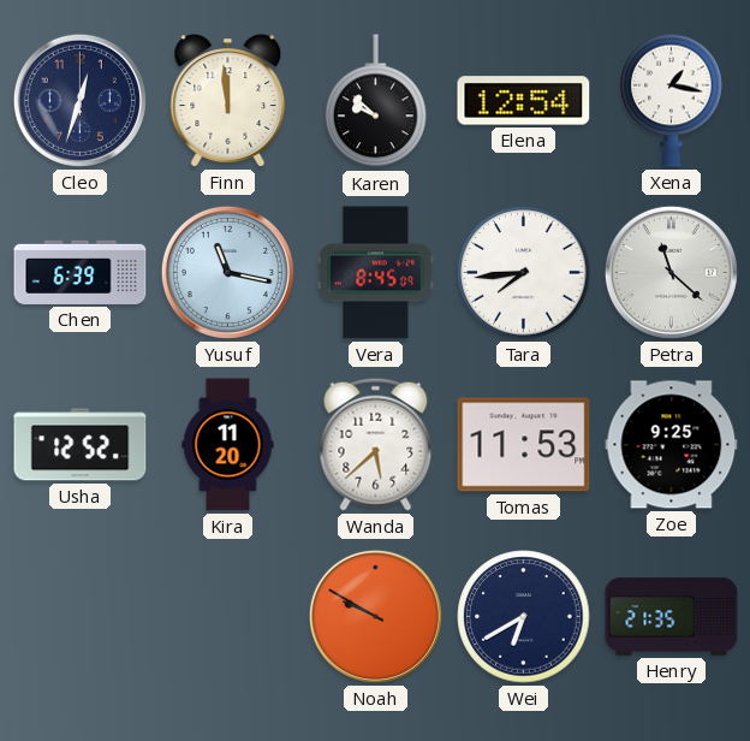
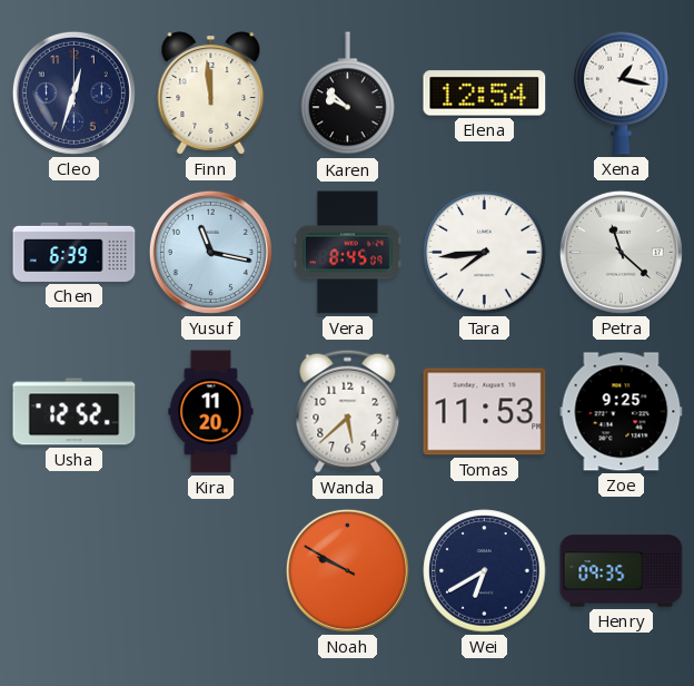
Henry: 21:35 -> 09:35
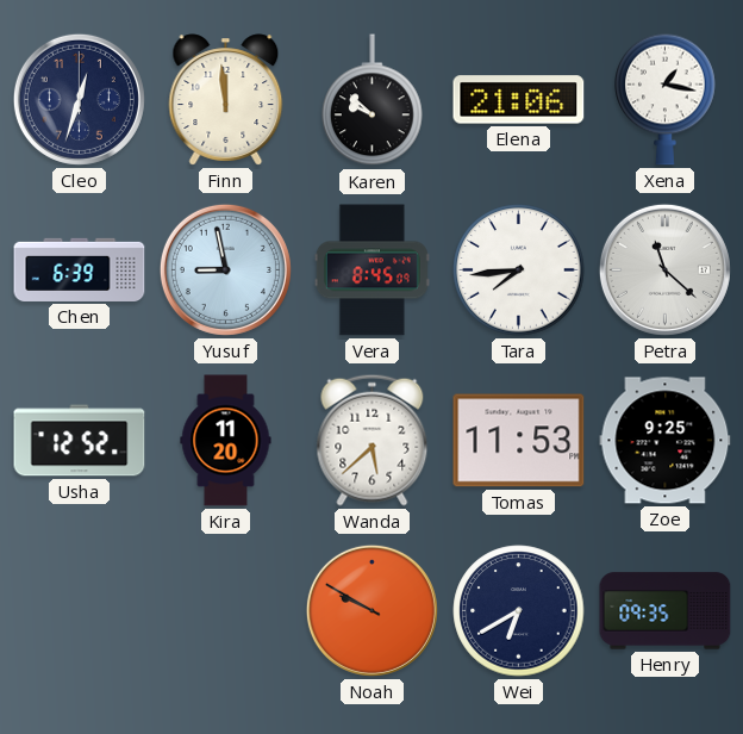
Elena: 12:54 -> 21:06
Yusuf: 11:17 -> 8:58
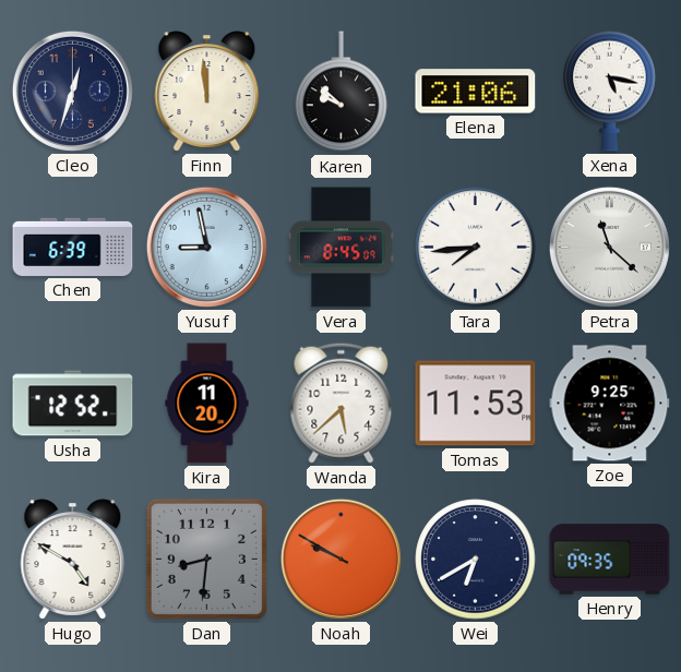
Xena: 1:17 -> 5:17
Hugo: none -> 4:50
Dan: none -> 8:31
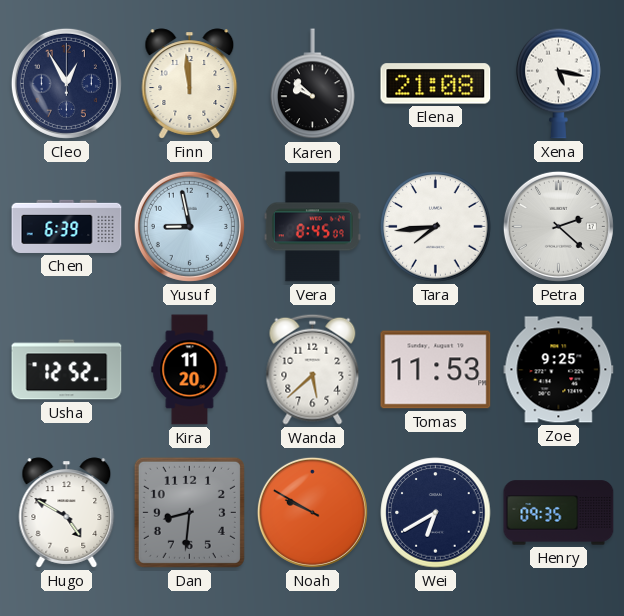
Cleo: 12:33 -> 12:55
Elena: 21:06 -> 21:08
Petra: 11:22 -> 2:22
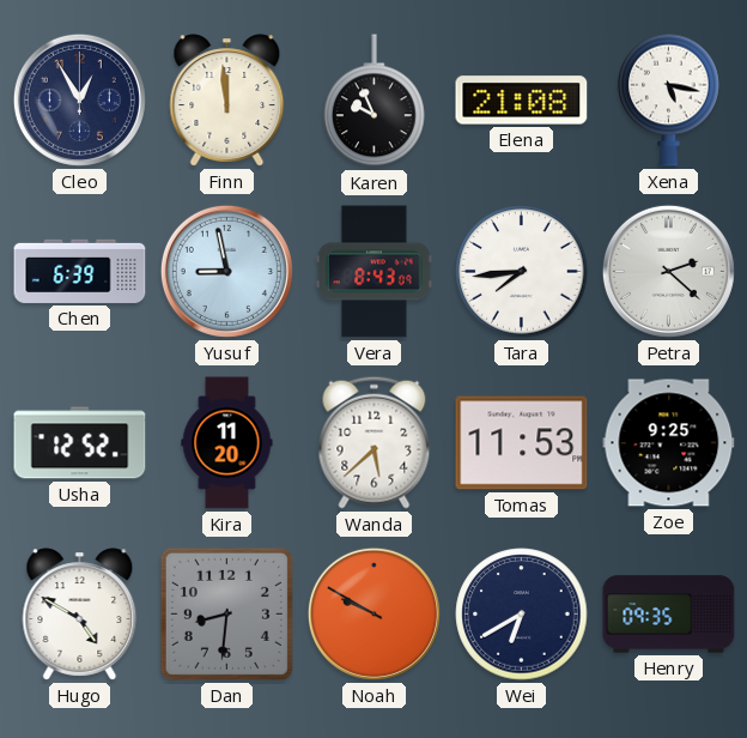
Karen: 9:52 -> 9:56
Vera: 8:45 -> 8:43
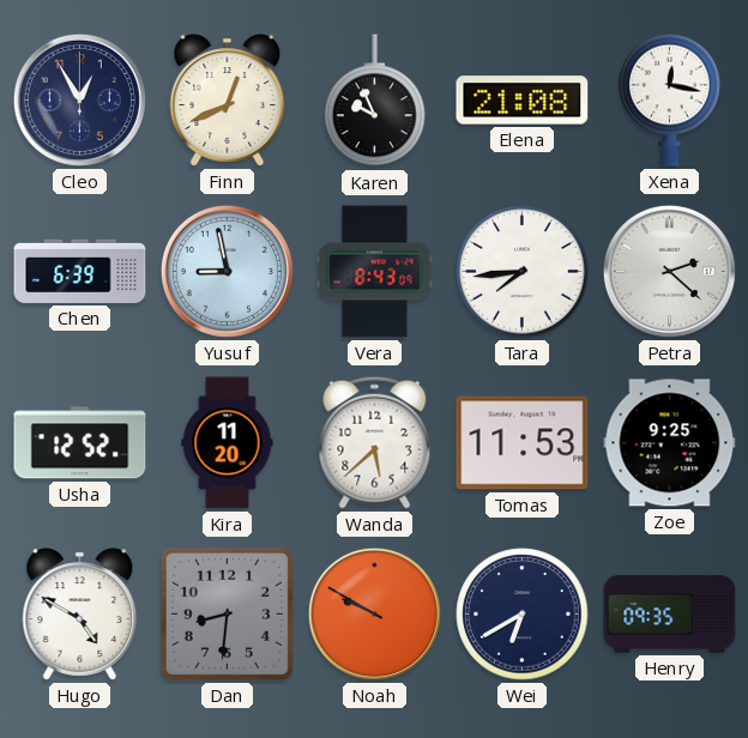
Finn: 11:59 -> 12:41
Xena: 5:17 -> 12:17
